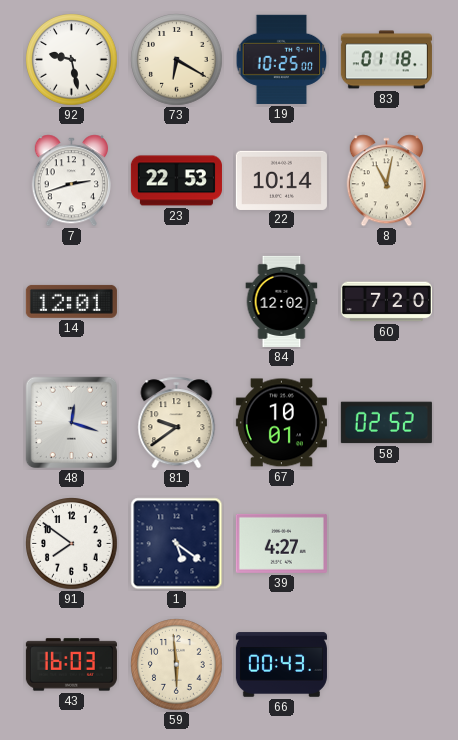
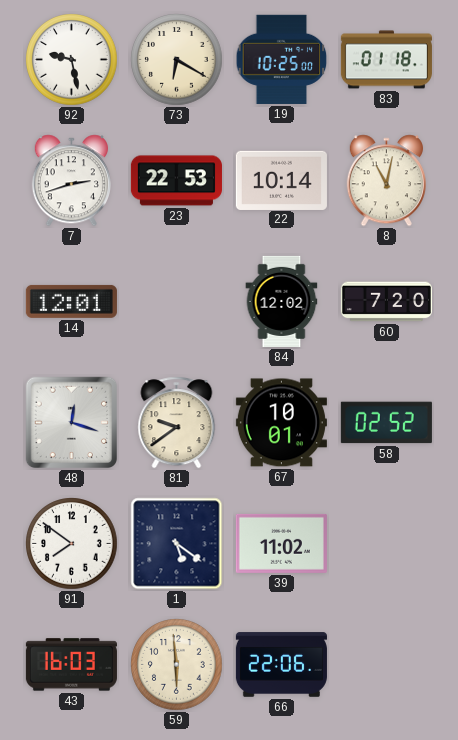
39: 4:27 -> 11:02
66: 00:43 -> 22:06
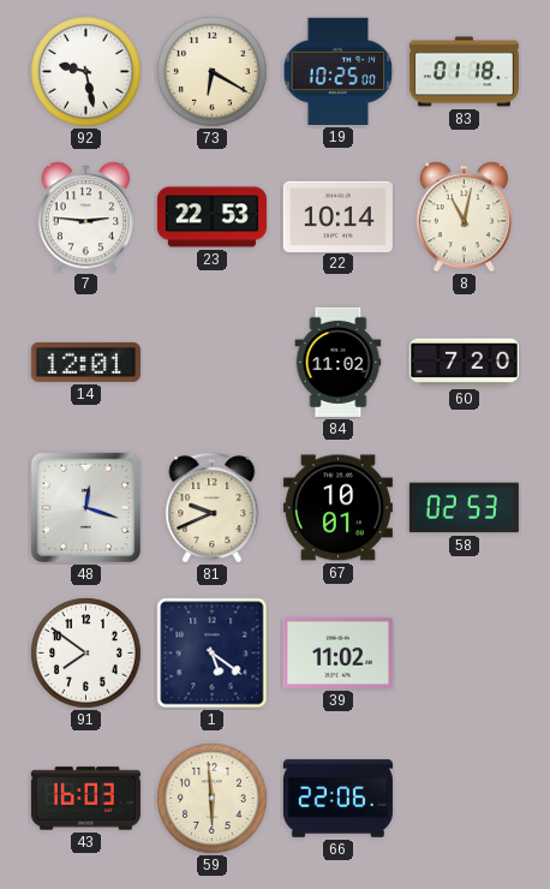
7: 2:42 -> 2:46
84: 12:02 -> 11:02
81: 9:39 -> 9:41
58: 02:52 -> 02:53
